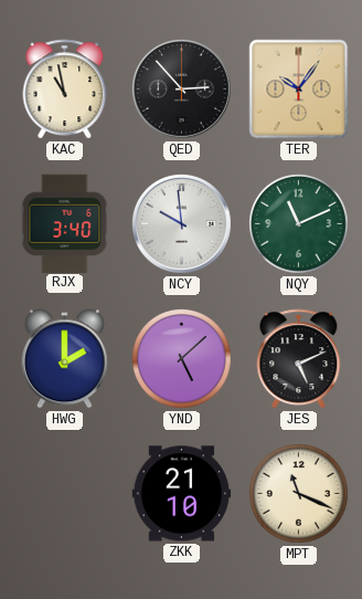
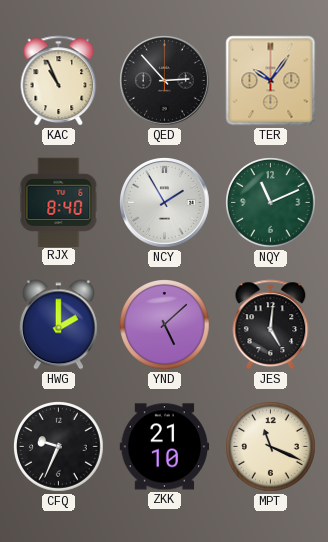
KAC: 10:58 -> 10:56
RJX: 3:40 -> 8:40
NCY: 9:59 -> 1:55
JES: 5:11 -> 5:01
CFQ: none -> 9:34
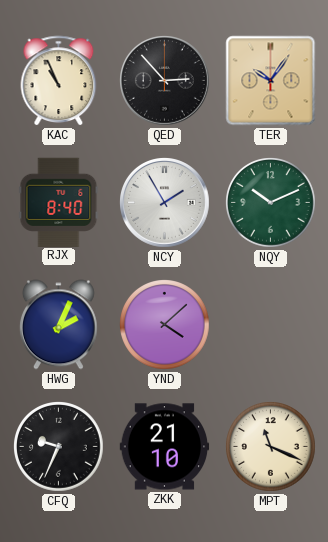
NQY: 11:11 -> 10:11
HWG: 2:00 -> 2:04
YND: 5:08 -> 4:08
JES: 5:01 -> none
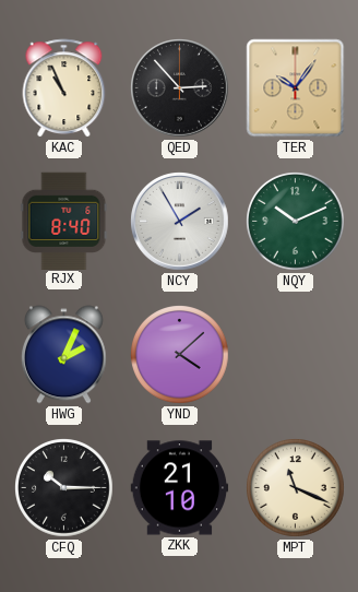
CFQ: 9:34 -> 10:15
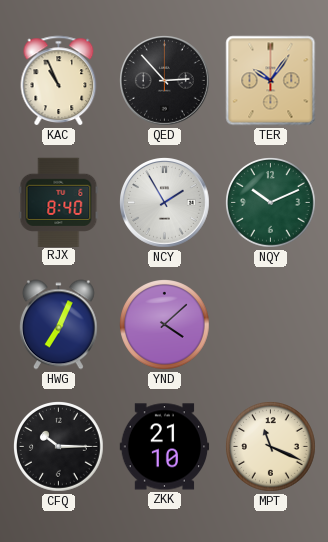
HWG: 2:04 -> 7:04
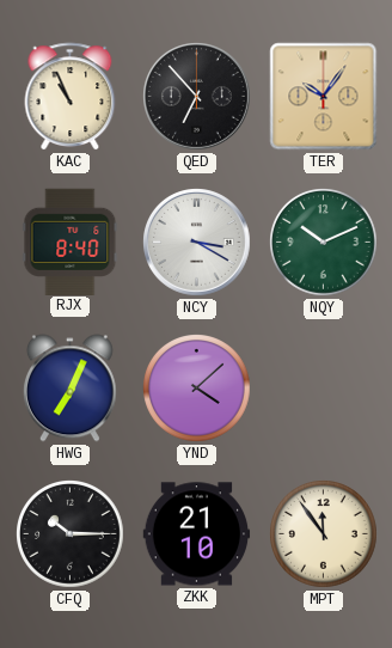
QED: 2:53 -> 6:53
NCY: 1:55 -> 3:20
MPT: 11:19 -> 11:54
